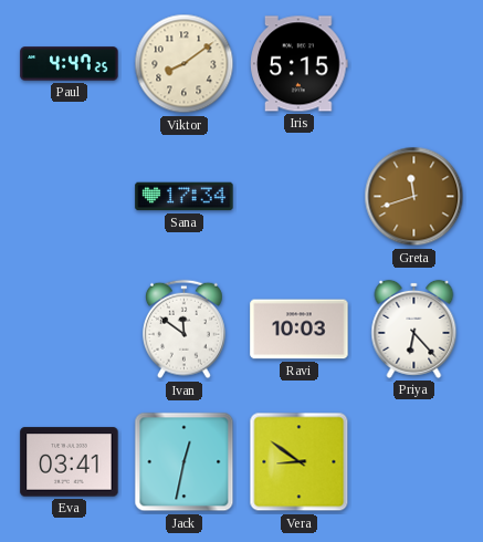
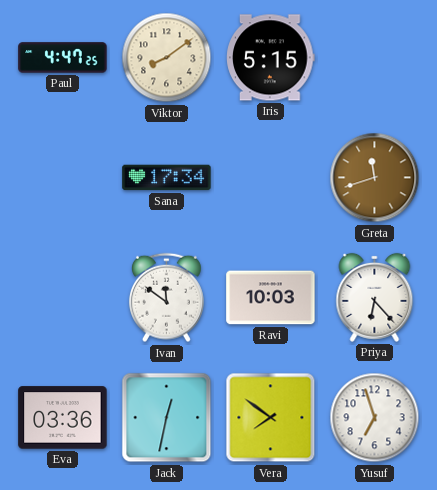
Eva: 03:41 -> 03:36
Vera: 8:51 -> 7:51
Yusuf: none -> 6:57
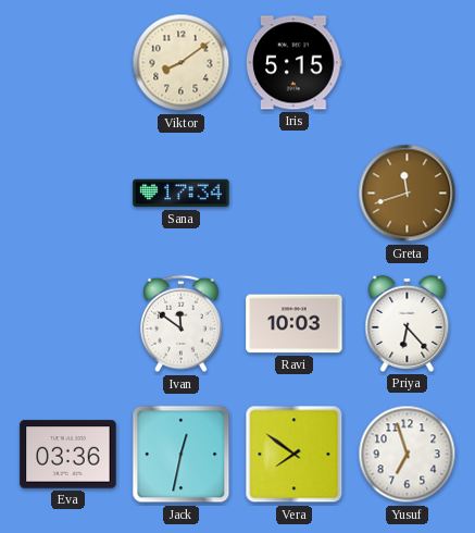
Paul: 4:47 -> none
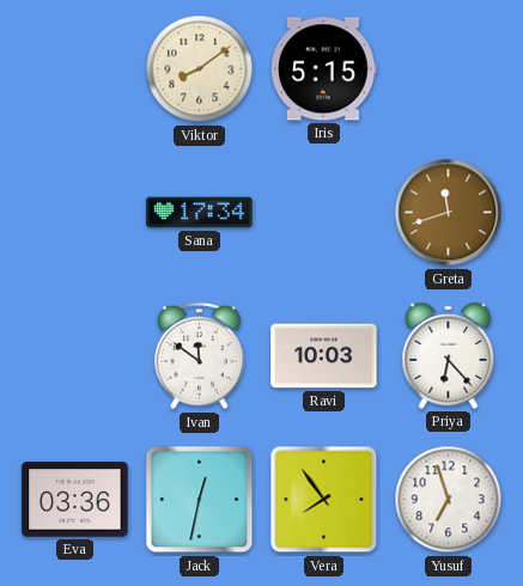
Vera: 7:51 -> 7:54
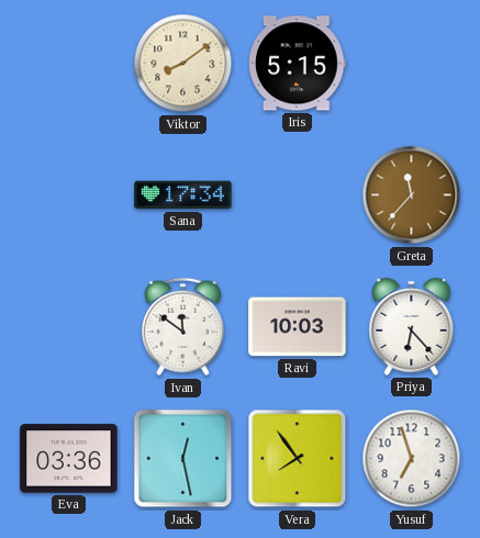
Greta: 11:42 -> 11:37
Jack: 12:32 -> 12:28
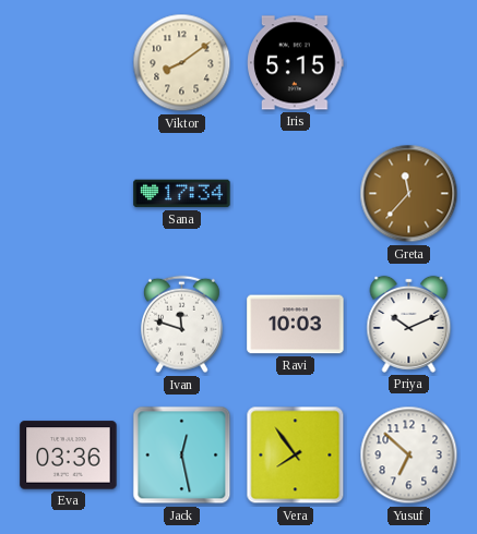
Ivan: 11:51 -> 11:48
Priya: 6:23 -> 10:11
Yusuf: 6:57 -> 6:52
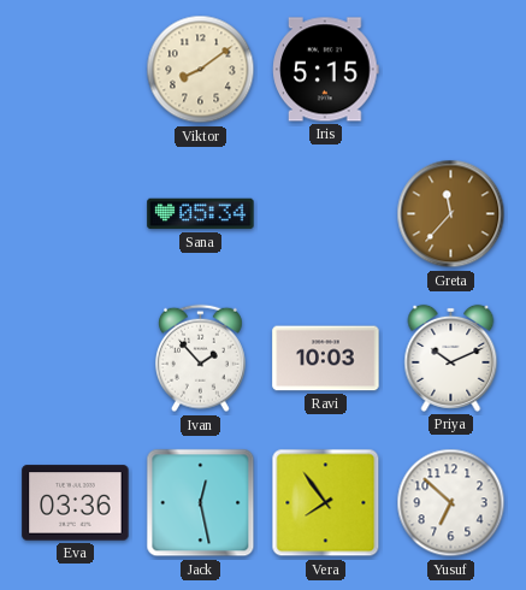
Sana: 17:34 -> 05:34
Ivan: 11:48 -> 1:53
